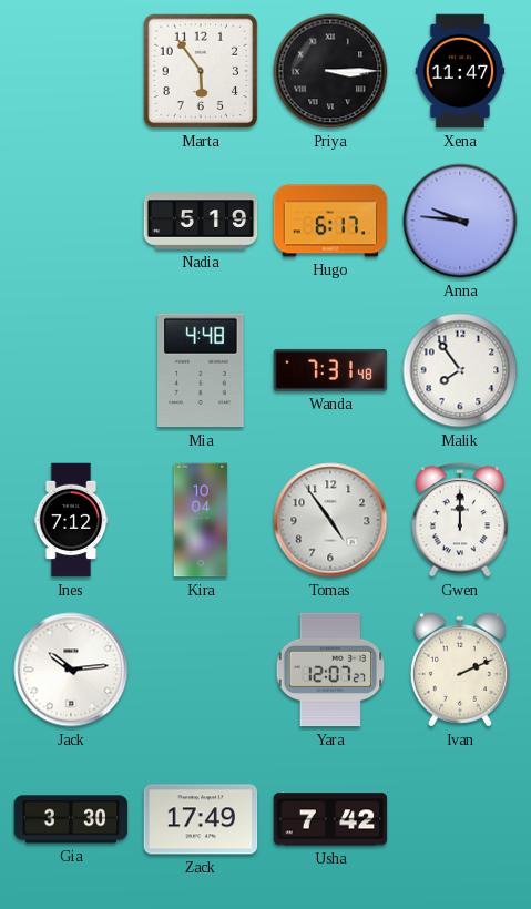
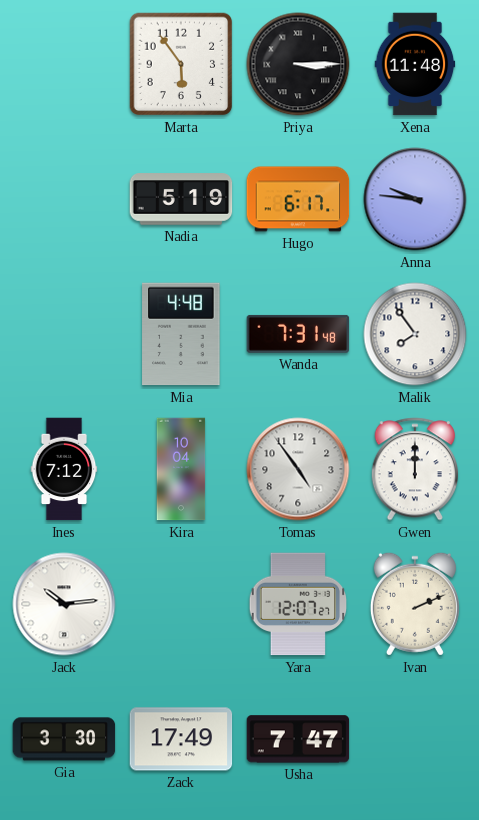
Xena: 11:47 -> 11:48
Usha: 7:42 -> 7:47
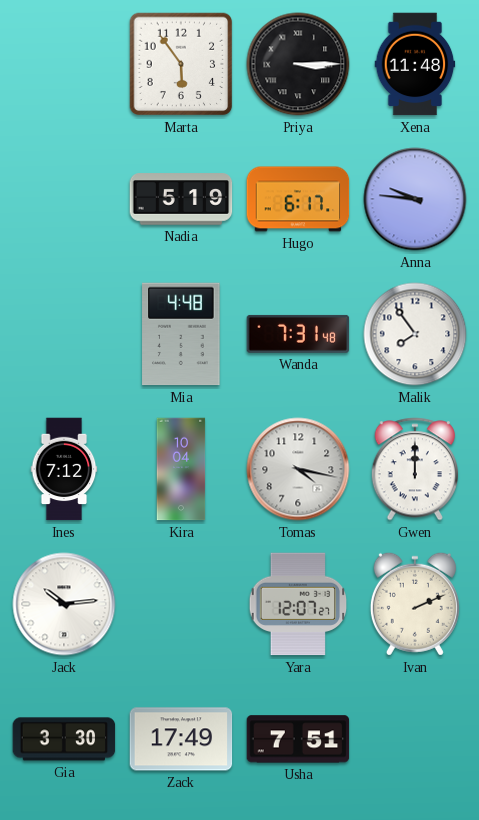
Tomas: 4:54 -> 4:17
Usha: 7:47 -> 7:51
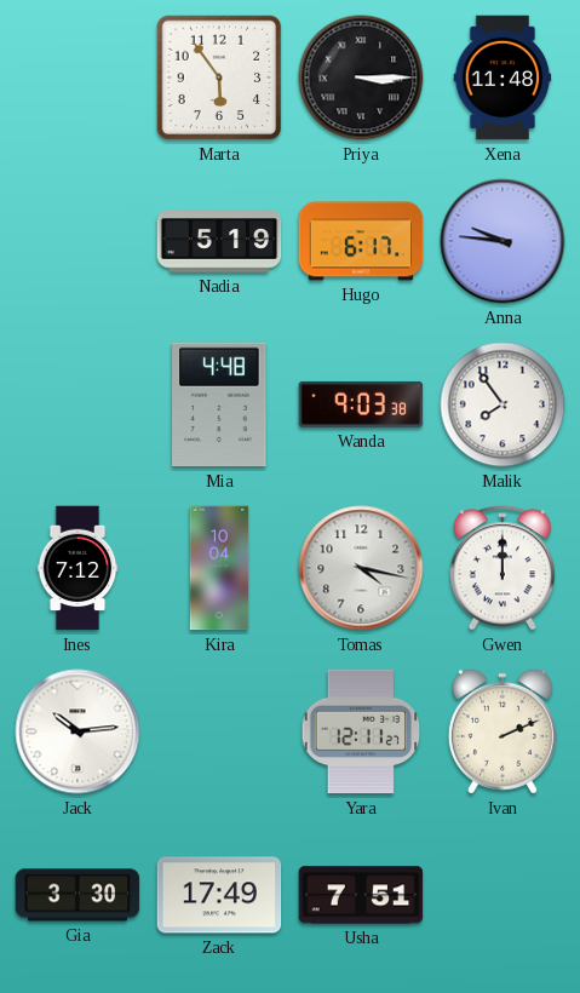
Wanda: 7:31 -> 9:03
Yara: 12:07 -> 12:11
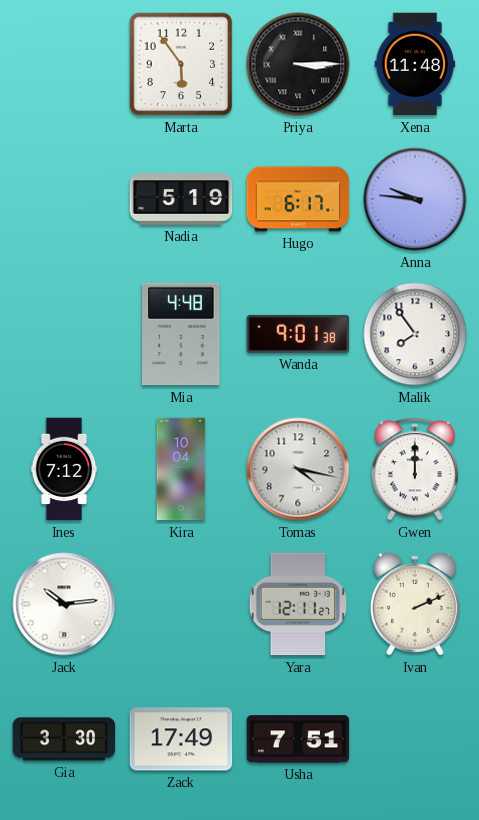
Wanda: 9:03 -> 9:01
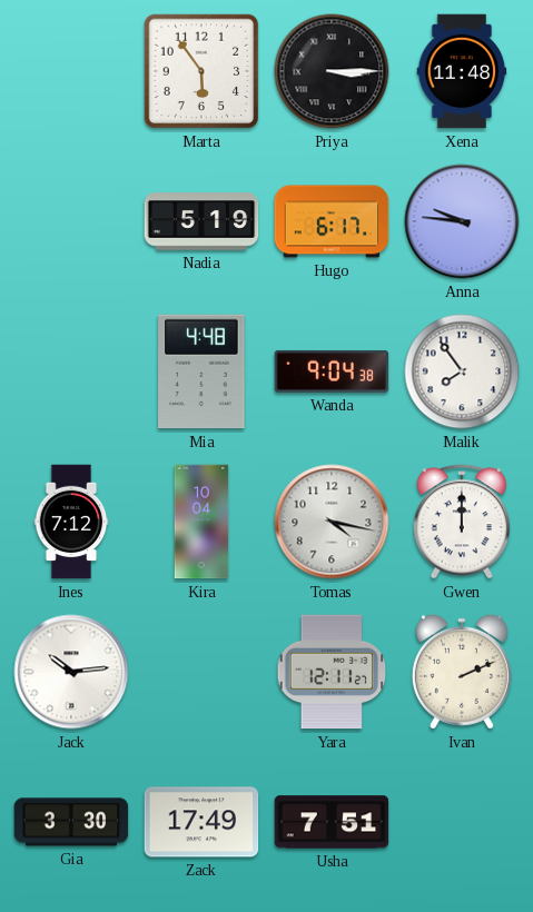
Wanda: 9:01 -> 9:04
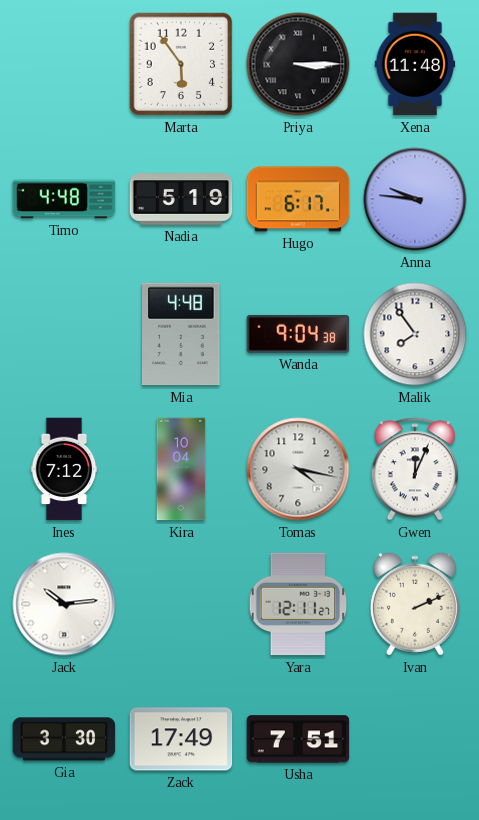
Timo: none -> 4:48
Gwen: 12:00 -> 12:04
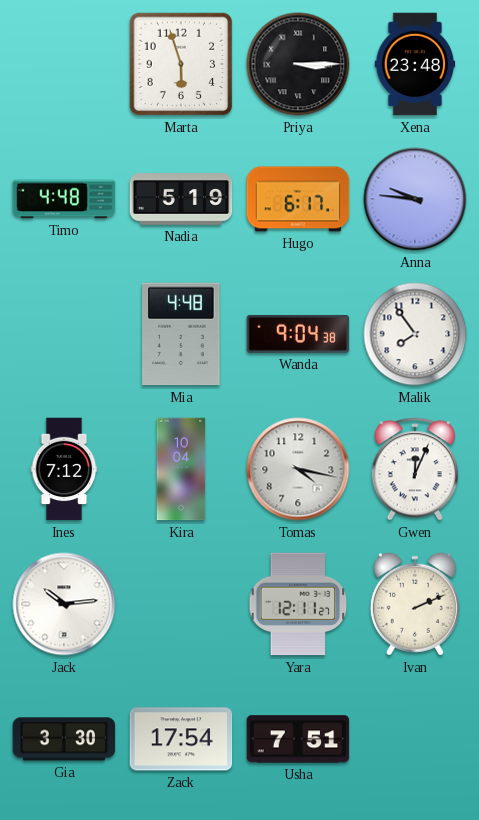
Marta: 5:54 -> 5:57
Xena: 11:48 -> 23:48
Zack: 17:49 -> 17:54
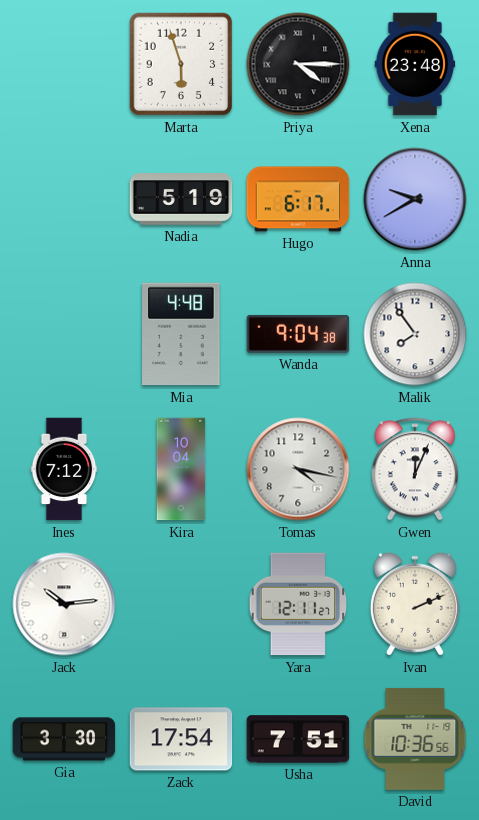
Priya: 3:15 -> 4:15
Timo: 4:48 -> none
Anna: 9:46 -> 9:40
David: none -> 10:36
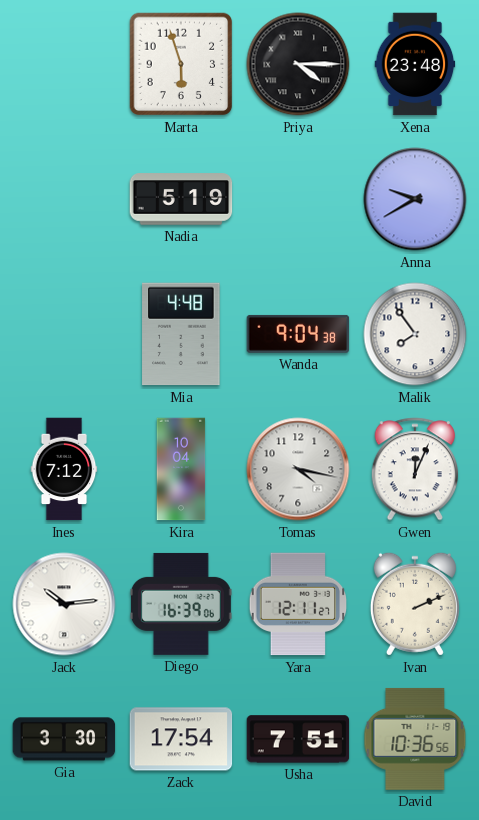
Hugo: 6:17 -> none
Diego: none -> 16:39
